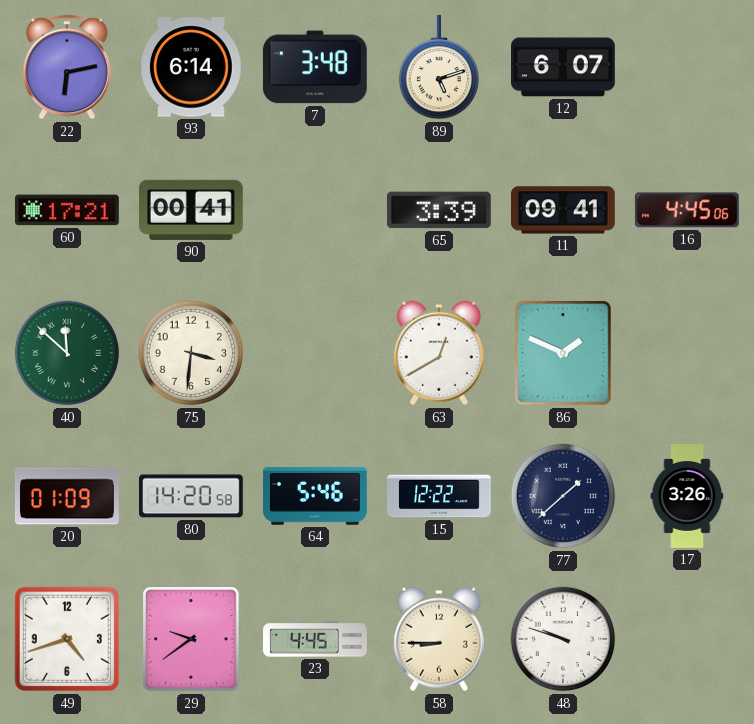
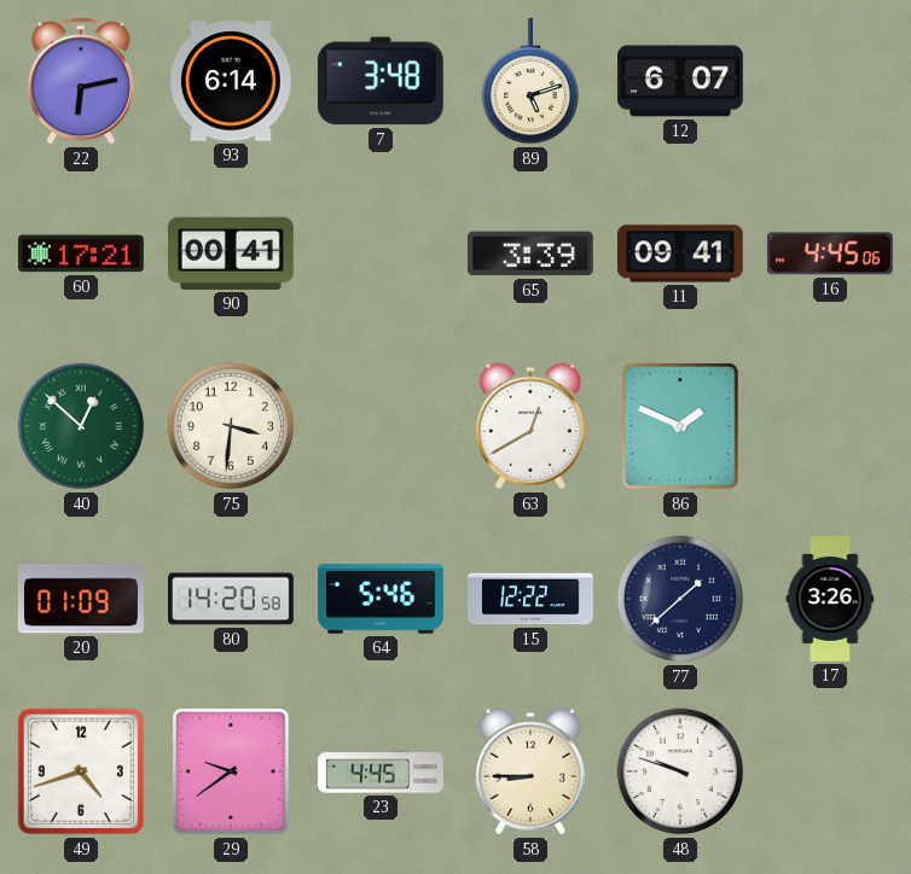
40: 11:52 -> 12:52
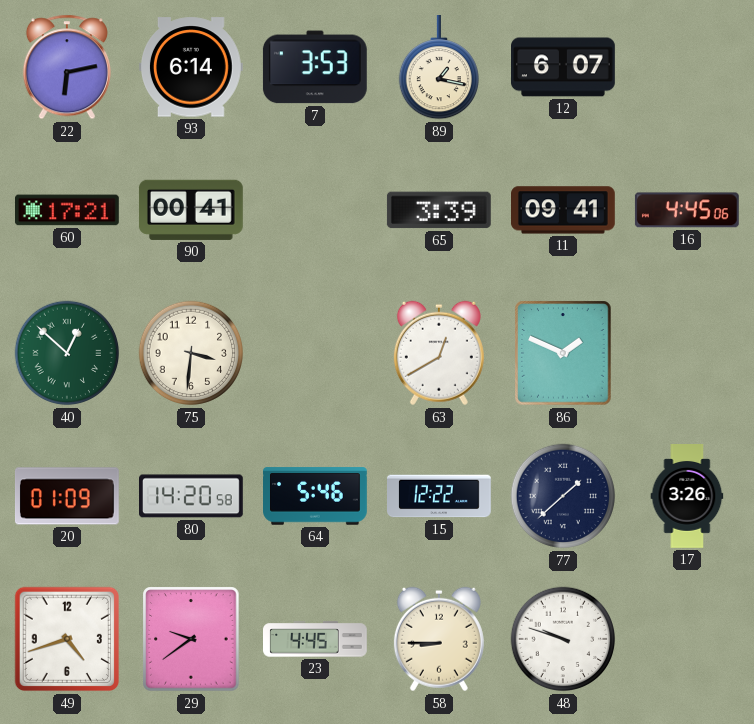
7: 3:48 -> 3:53
89: 5:12 -> 1:17
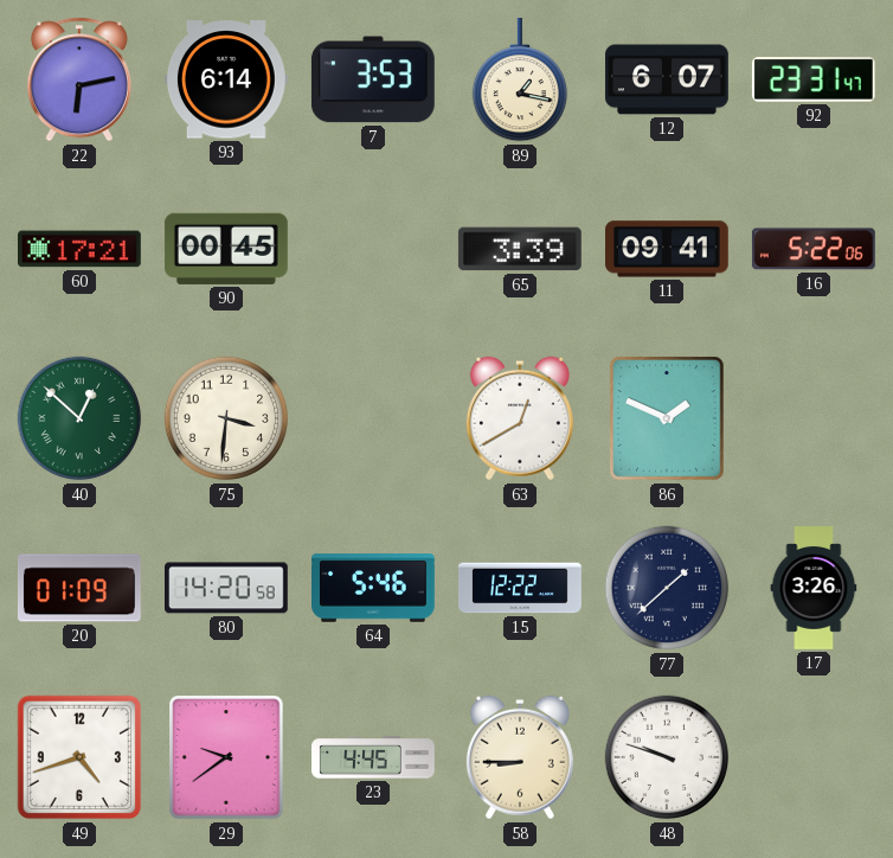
92: none -> 23:31
90: 00:41 -> 00:45
16: 4:45 -> 5:22
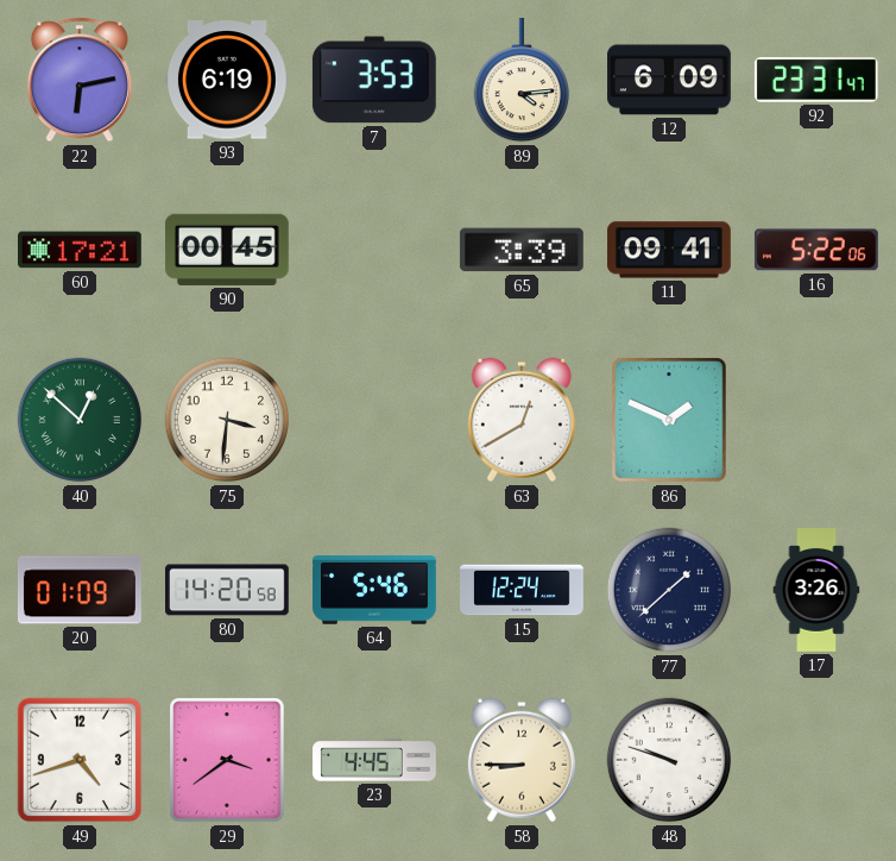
93: 6:14 -> 6:19
89: 1:17 -> 4:14
12: 6:07 -> 6:09
15: 12:22 -> 12:24
29: 9:39 -> 3:39
